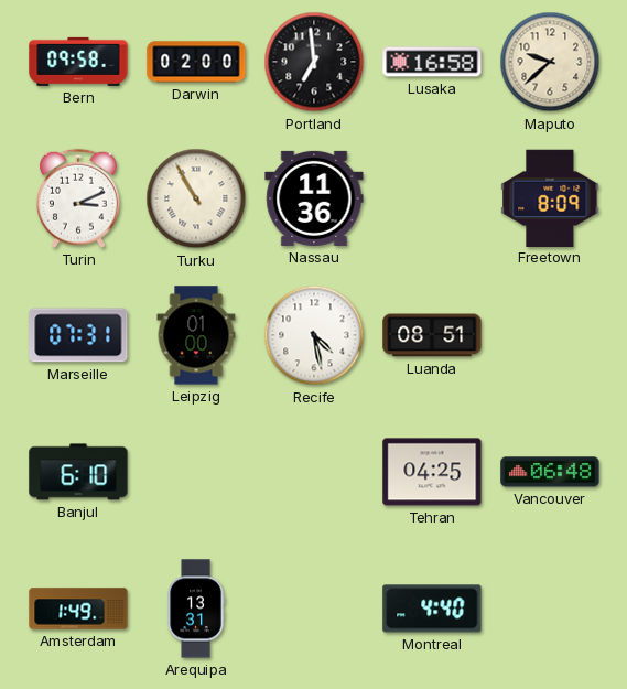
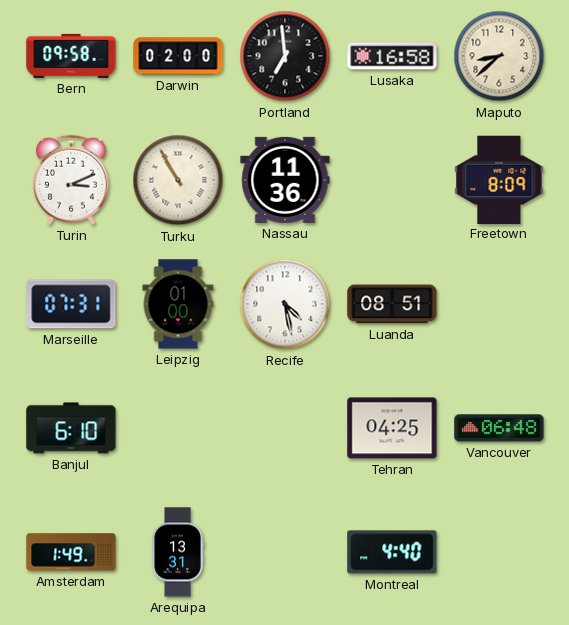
Maputo: 9:38 -> 8:38
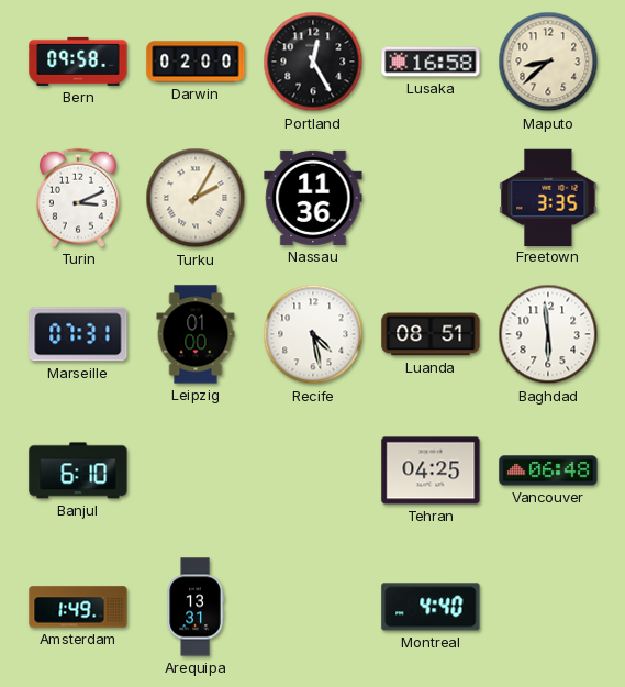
Portland: 6:59 -> 12:25
Turku: 10:55 -> 2:05
Freetown: 8:09 -> 3:35
Baghdad: none -> 5:59
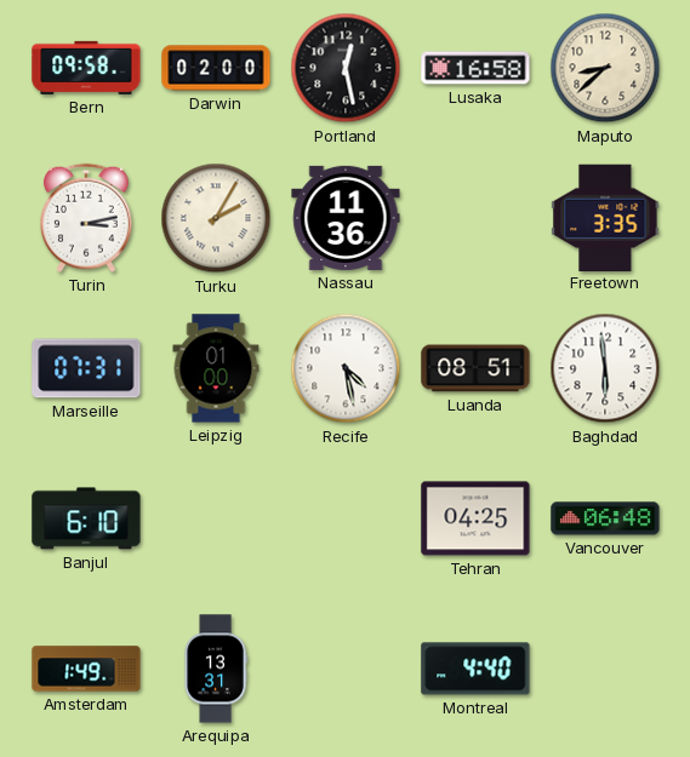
Portland: 12:25 -> 12:28
Turin: 3:11 -> 3:13
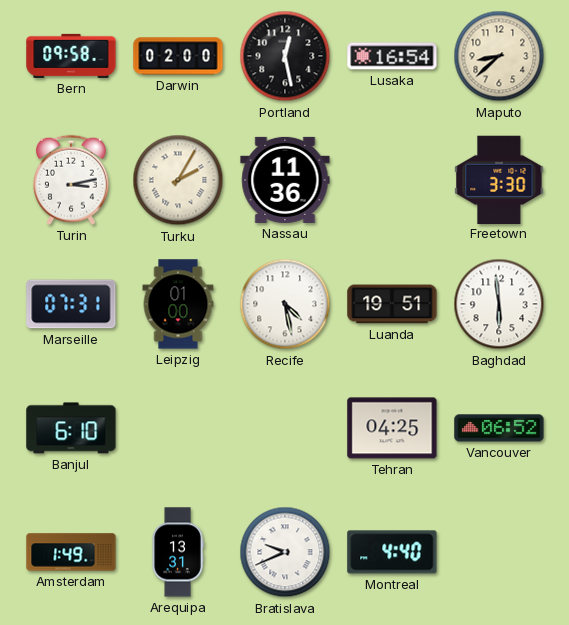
Lusaka: 16:58 -> 16:54
Freetown: 3:35 -> 3:30
Luanda: 08:51 -> 19:51
Vancouver: 06:48 -> 06:52
Bratislava: none -> 9:41
